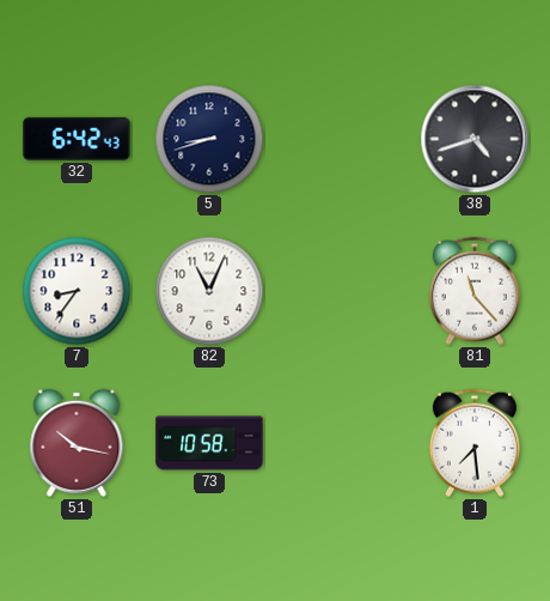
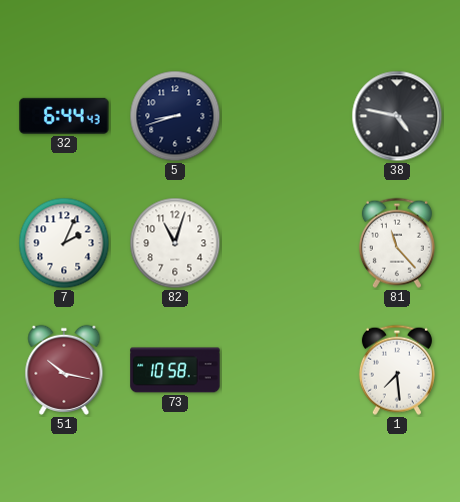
32: 6:42 -> 6:44
38: 4:42 -> 4:47
7: 8:36 -> 2:04
82: 11:04 -> 11:03
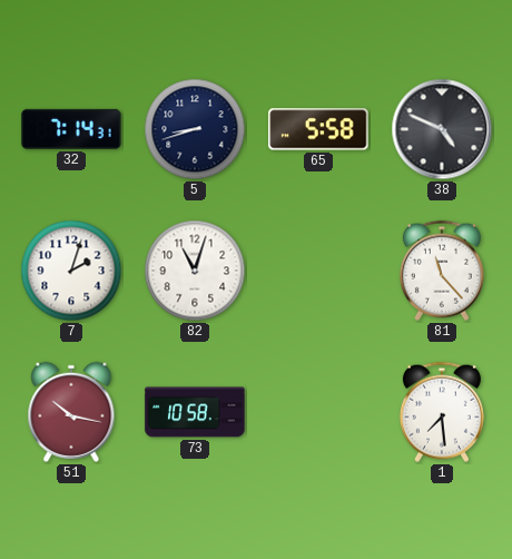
32: 6:44 -> 7:14
65: none -> 5:58
38: 4:47 -> 4:49
7: 2:04 -> 2:03
